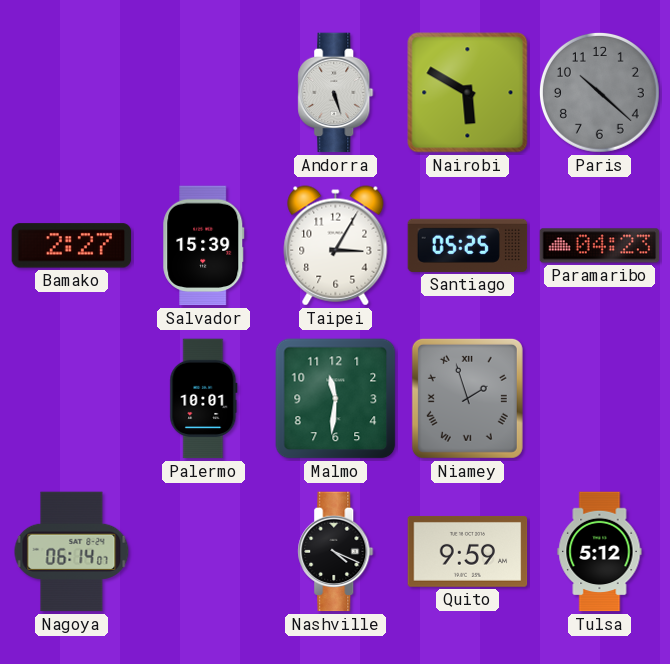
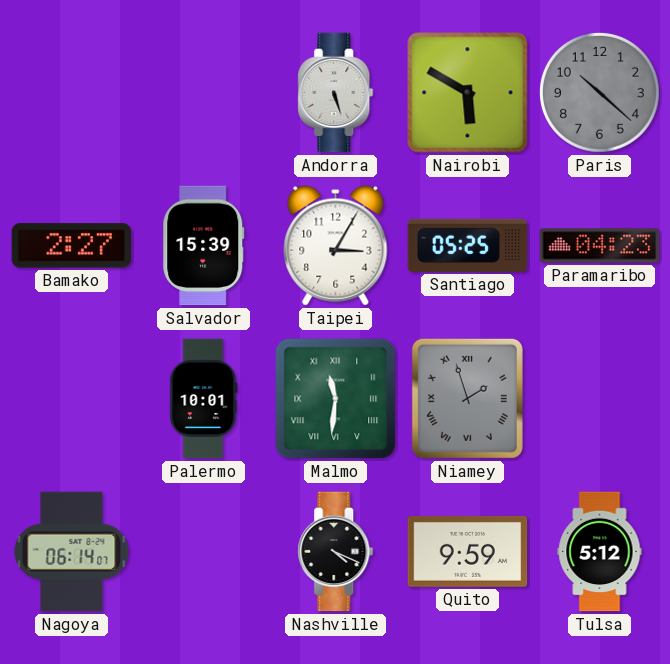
Malmo numerals: Arabic -> Roman
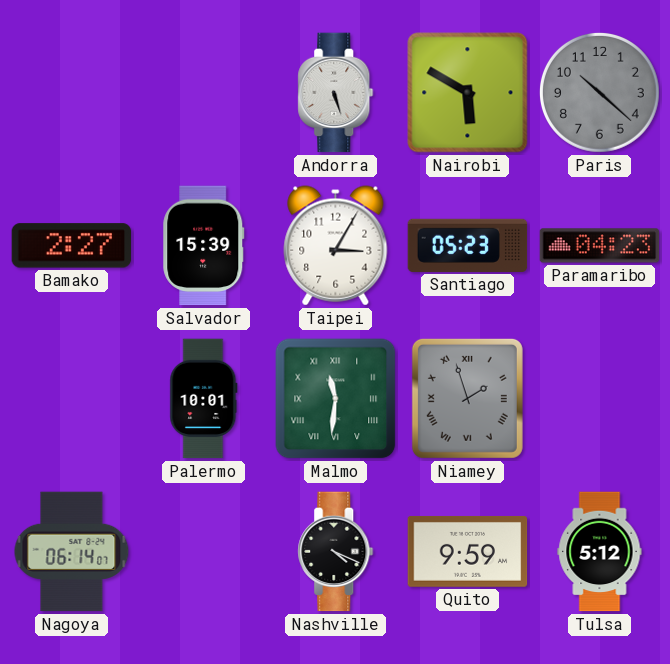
Santiago: 05:25 -> 05:23
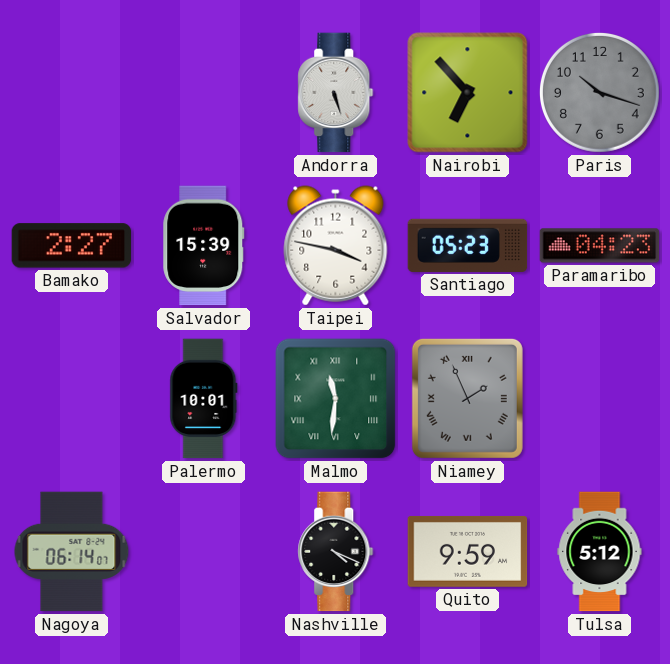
Nairobi: 5:50 -> 6:53
Paris: 10:22 -> 10:18
Taipei: 3:05 -> 3:47
Niamey: 1:57 -> 1:56
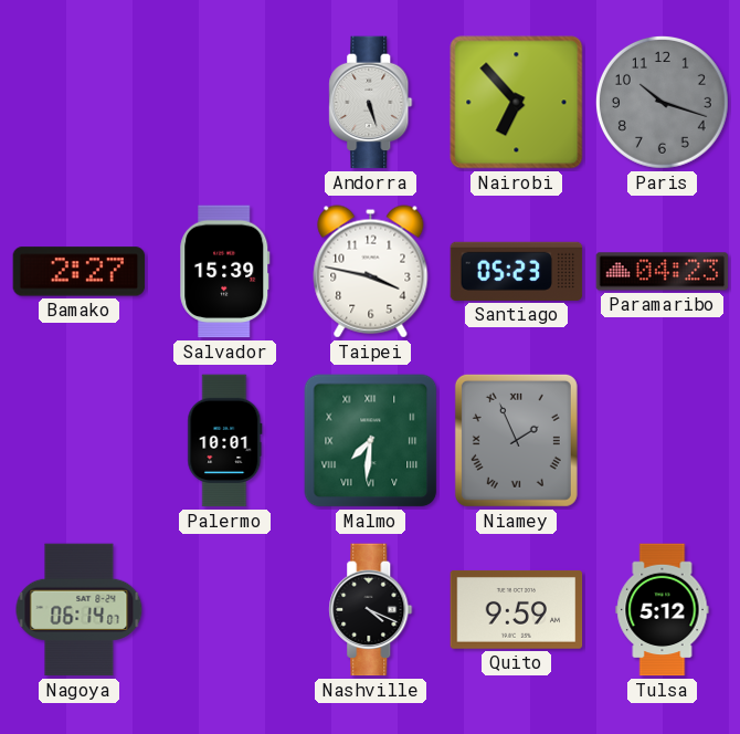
Malmo: 11:31 -> 7:31
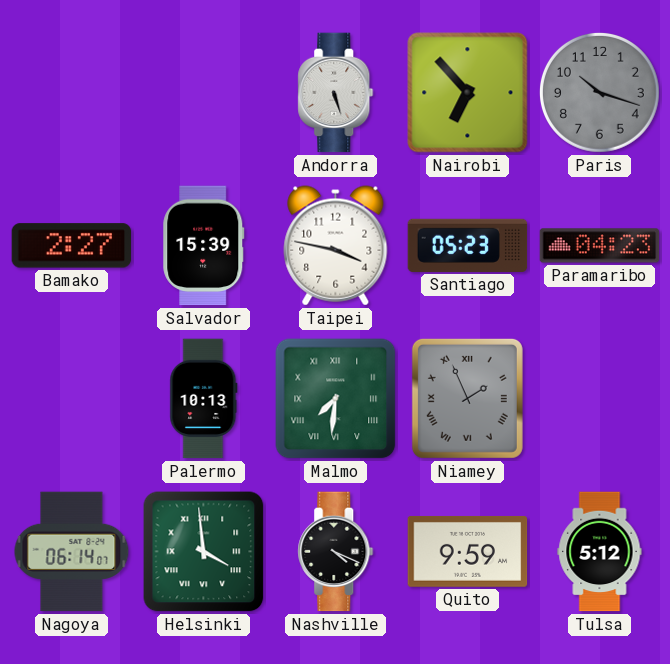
Palermo: 10:01 -> 10:13
Helsinki: none -> 3:59
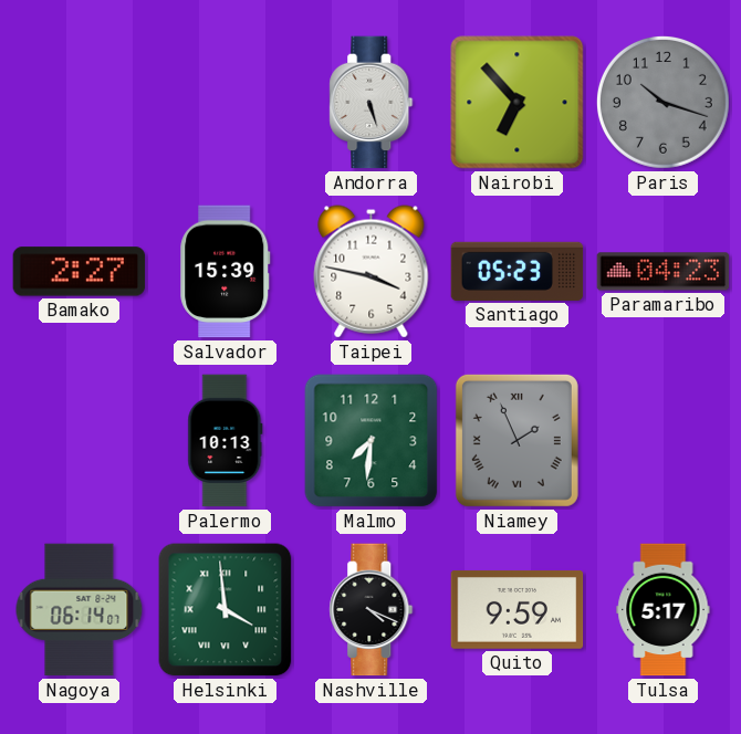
Malmo numerals: Roman -> Arabic
Tulsa: 5:12 -> 5:17
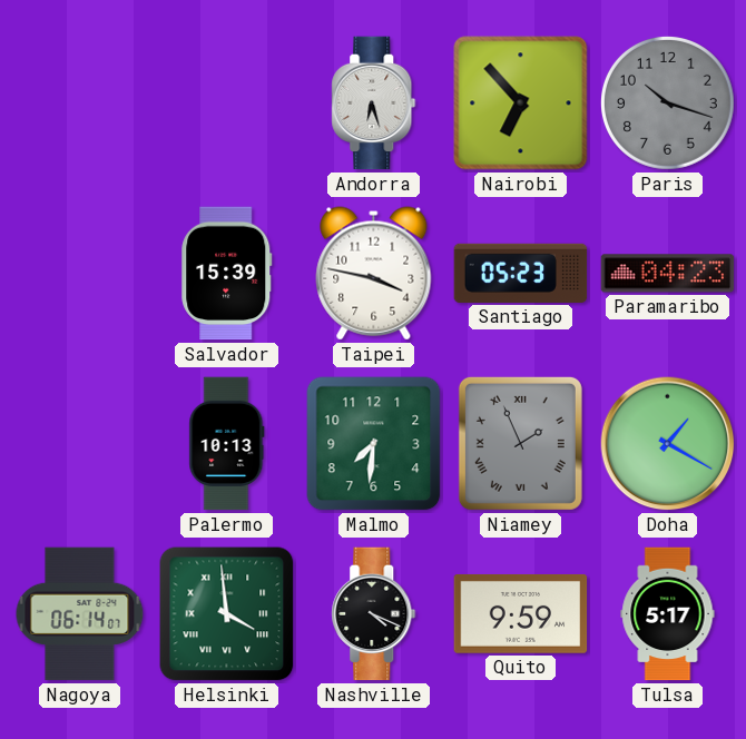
Andorra: 5:27 -> 6:27
Bamako: 2:27 -> none
Doha: none -> 1:20
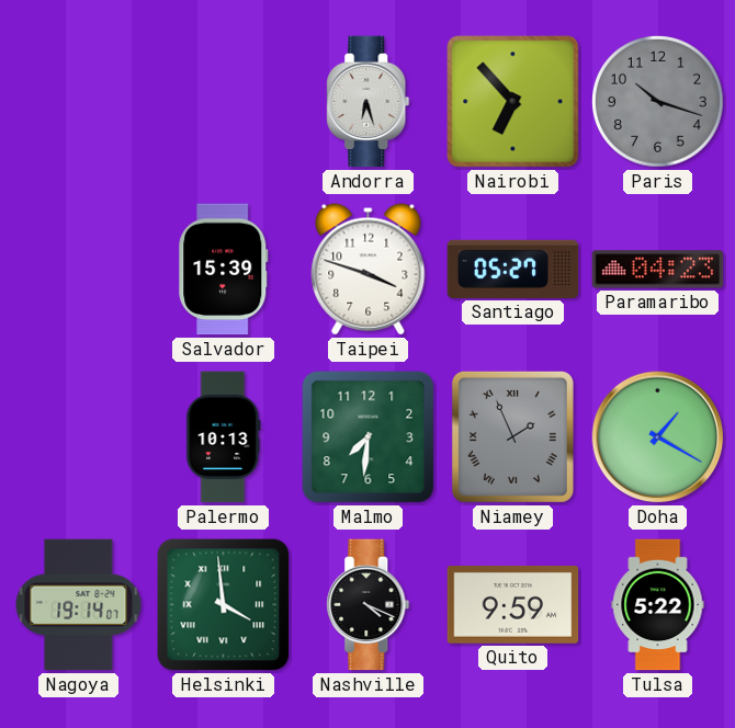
Taipei: 3:47 -> 3:48
Santiago: 05:23 -> 05:27
Nagoya: 06:14 -> 19:14
Tulsa: 5:17 -> 5:22
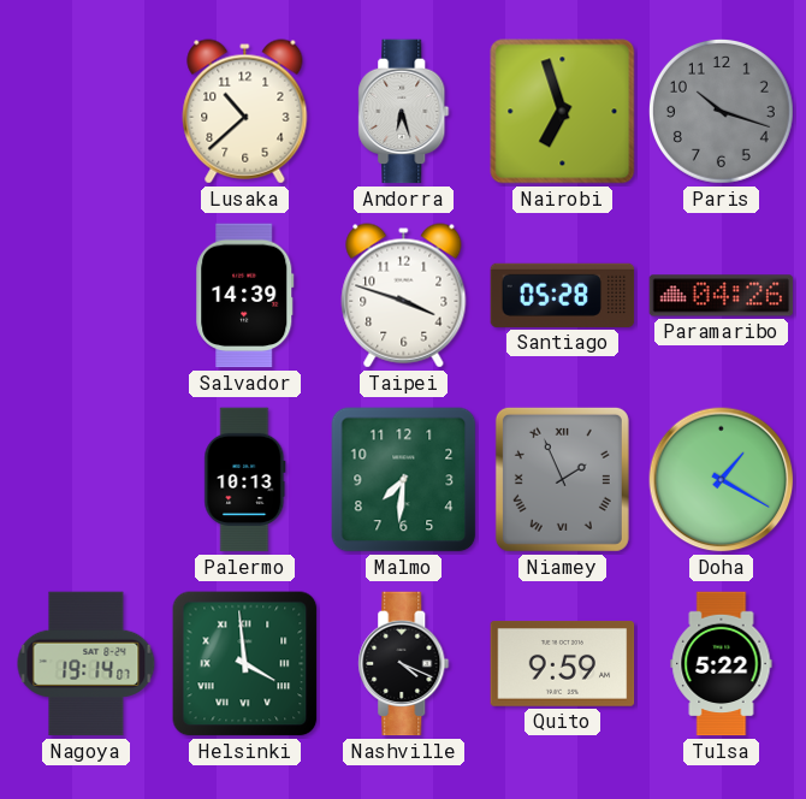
Lusaka: none -> 10:38
Nairobi: 6:53 -> 6:57
Salvador: 15:39 -> 14:39
Santiago: 05:27 -> 05:28
Paramaribo: 04:23 -> 04:26
